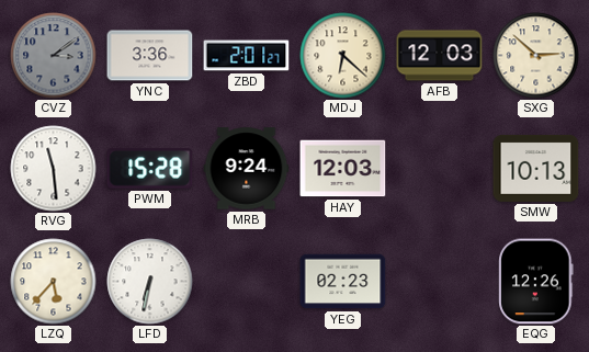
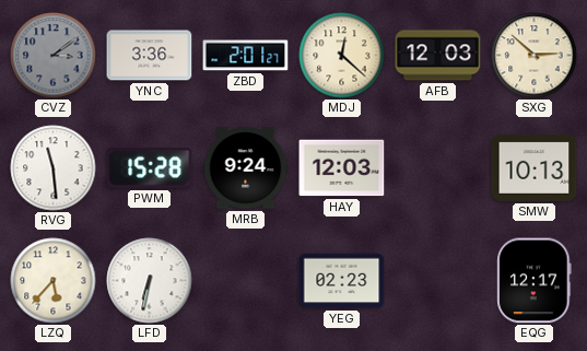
MDJ: 6:22 -> 12:22
EQG: 12:26 -> 12:17
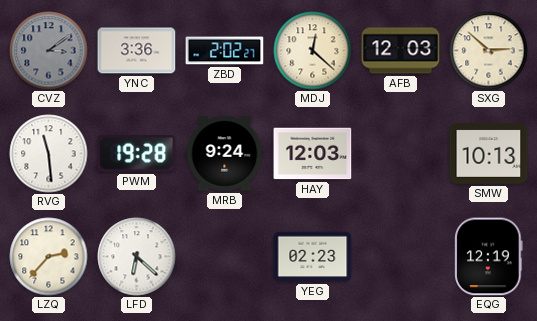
ZBD: 2:01 -> 2:02
PWM: 15:28 -> 19:28
LZQ: 5:37 -> 2:37
LFD: 6:32 -> 6:22
EQG: 12:17 -> 12:19
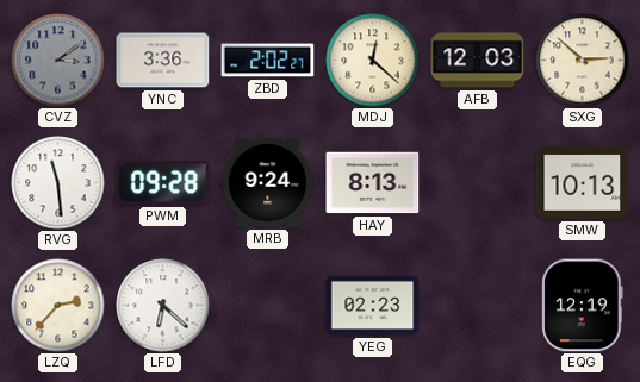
PWM: 19:28 -> 09:28
HAY: 12:03 -> 8:13
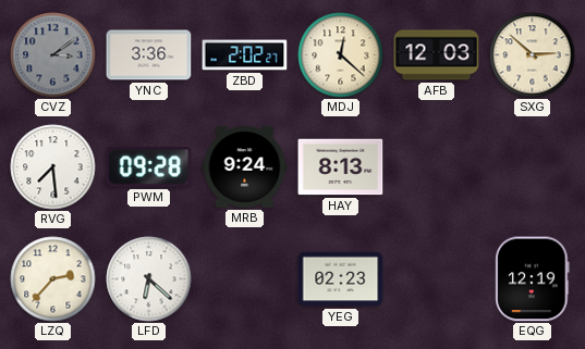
RVG: 11:29 -> 7:29
SMW: 10:13 -> none
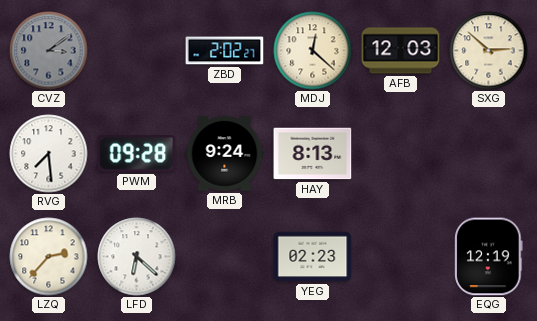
YNC: 3:36 -> none
